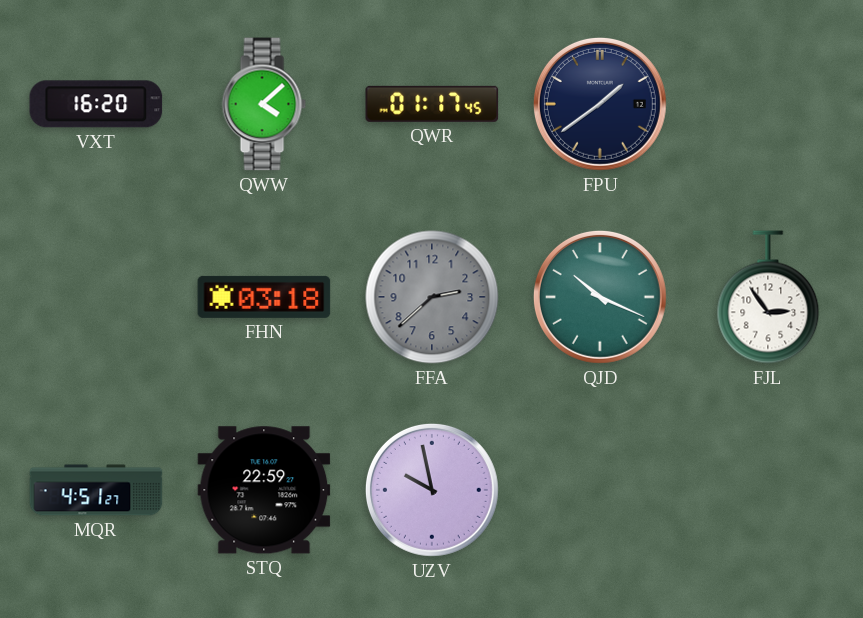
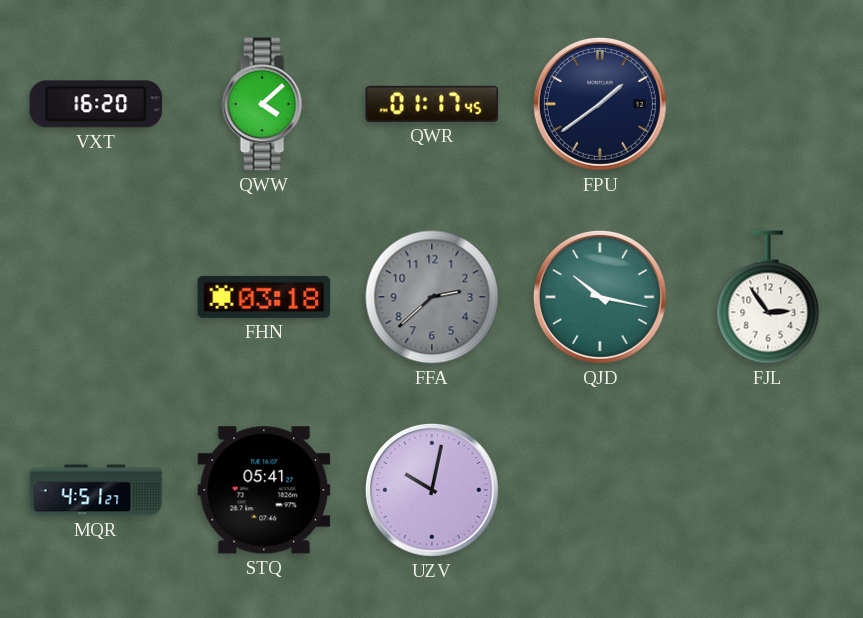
QJD: 10:19 -> 10:17
STQ: 22:59 -> 05:41
UZV: 9:58 -> 10:02
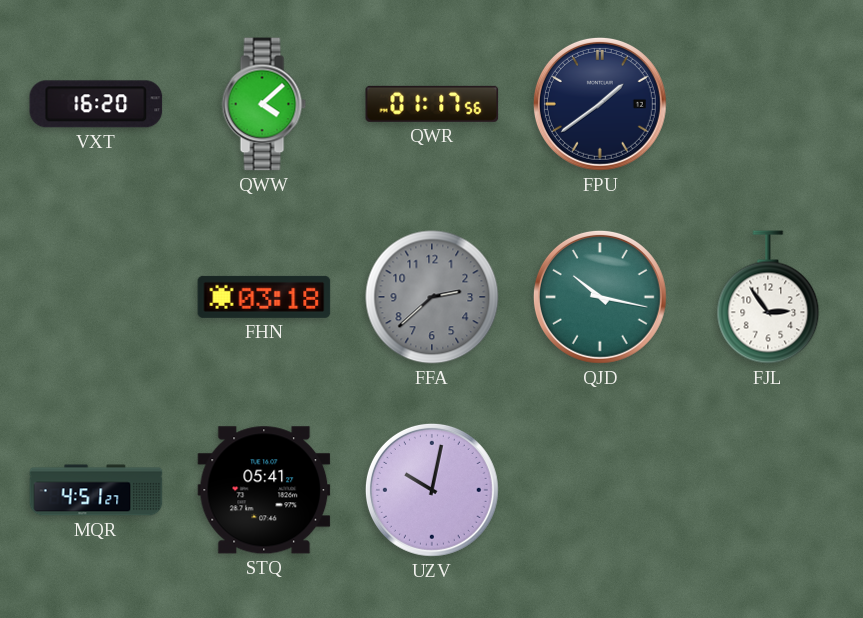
QWR: 01:17:45 -> 01:17:56
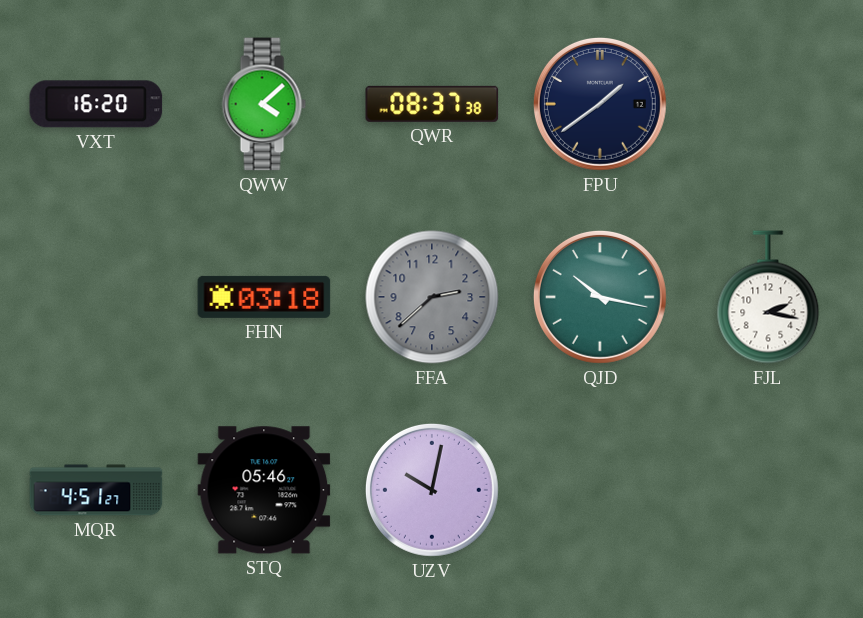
QWR: 01:17 -> 08:37
FJL: 2:54 -> 2:17
STQ: 05:41 -> 05:46
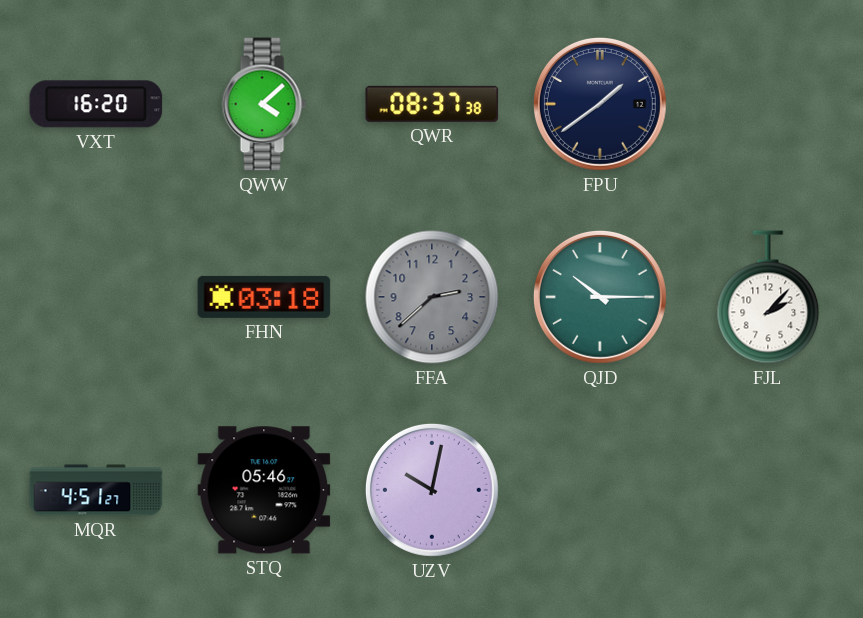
QJD: 10:17 -> 10:15
FJL: 2:17 -> 2:07
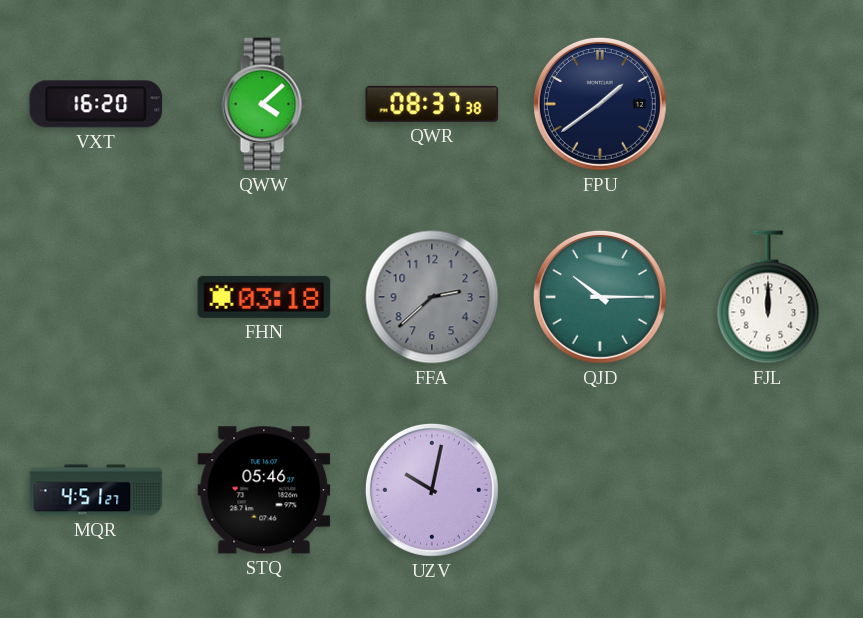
FJL: 2:07 -> 12:00
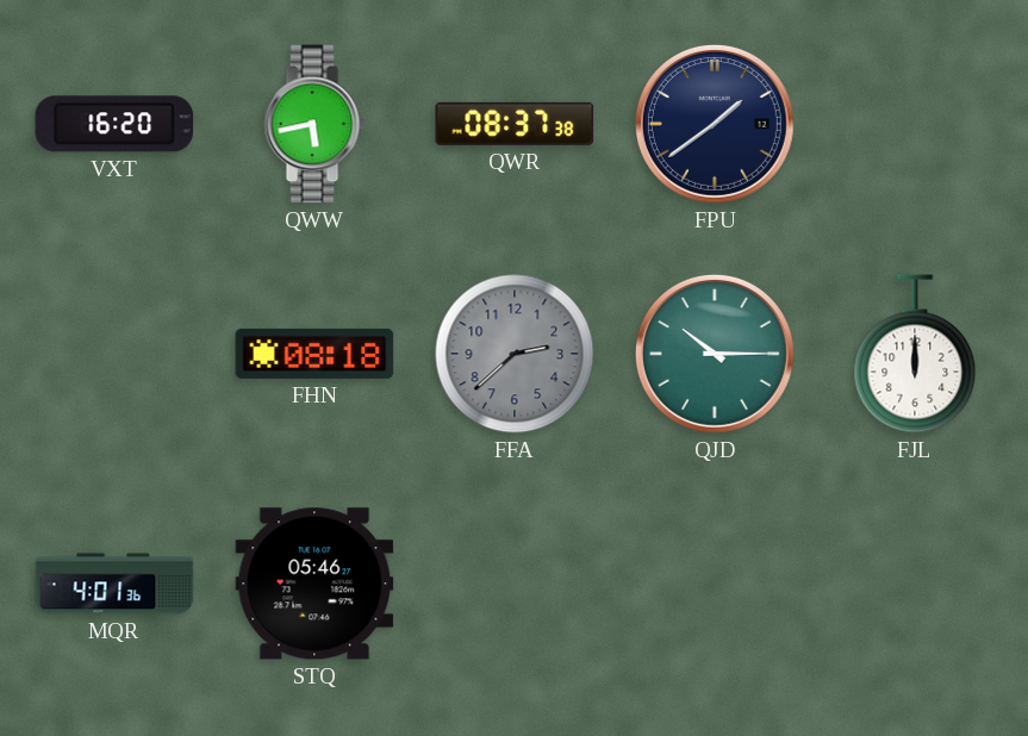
QWW: 4:08 -> 5:43
FHN: 03:18 -> 08:18
MQR: 4:51 -> 4:01
UZV: 10:02 -> none
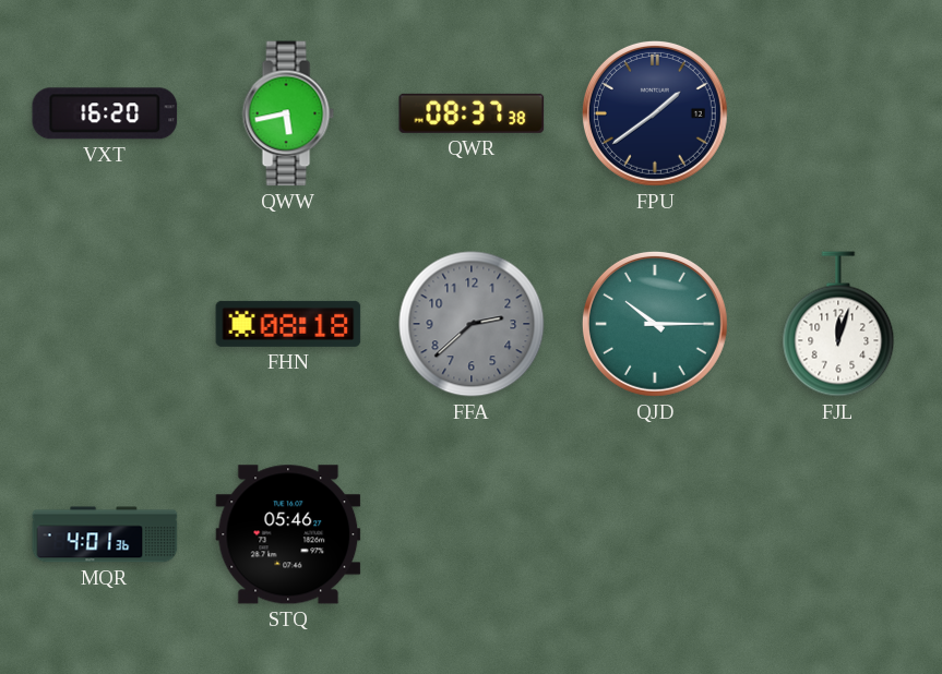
FJL: 12:00 -> 12:03
